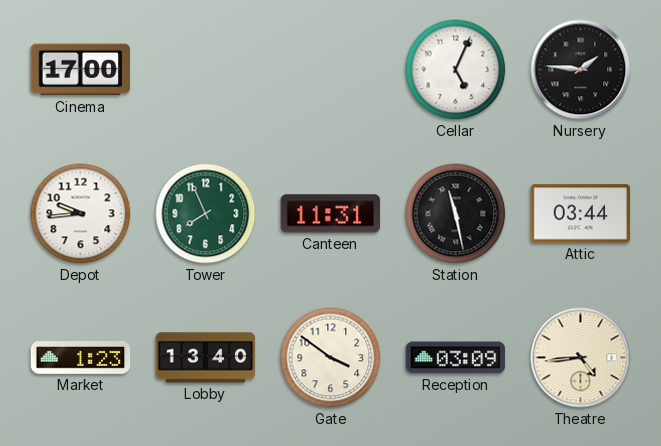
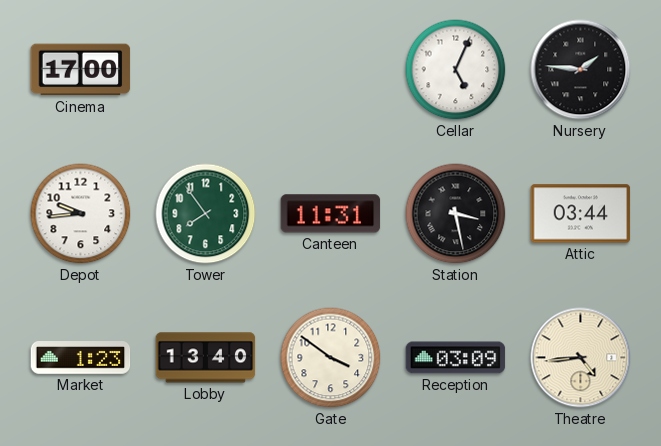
Tower: 7:56 -> 7:54
Station: 11:28 -> 3:28
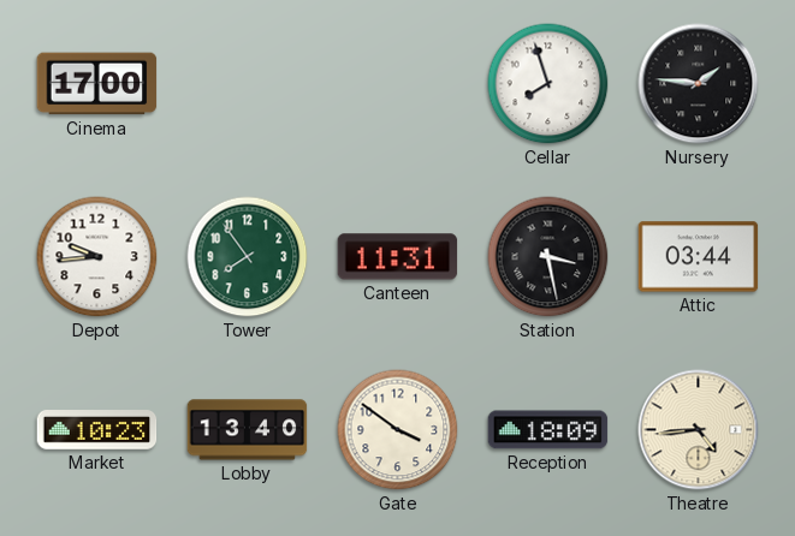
Cellar: 5:04 -> 7:57
Market: 1:23 -> 10:23
Reception: 03:09 -> 18:09
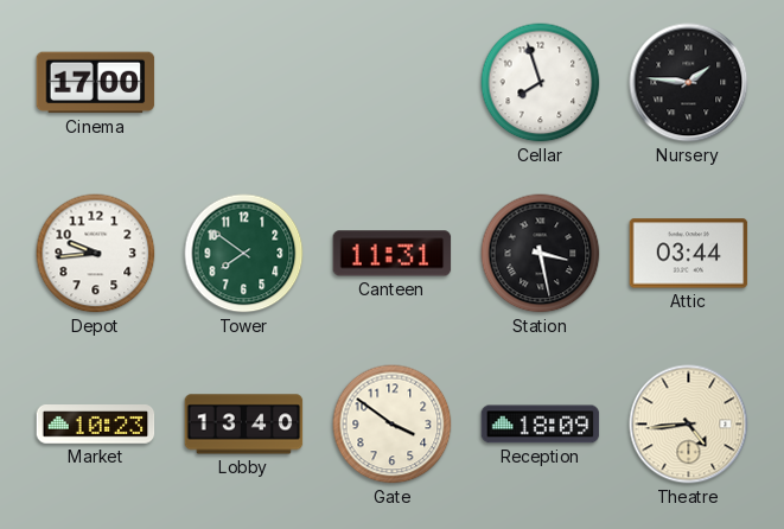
Tower: 7:54 -> 7:51
